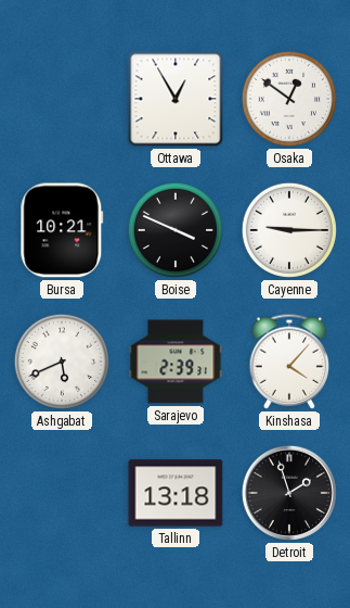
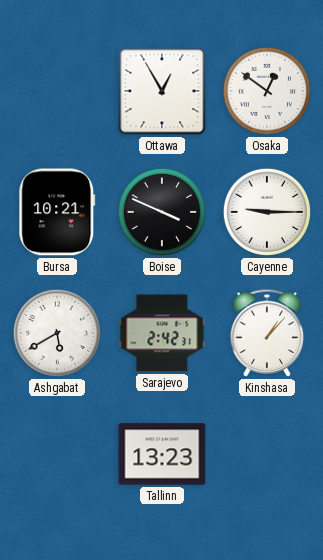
Ashgabat: 5:41 -> 5:40
Sarajevo: 2:39 -> 2:42
Kinshasa: 4:07 -> 1:07
Tallinn: 13:18 -> 13:23
Detroit: 1:57 -> none
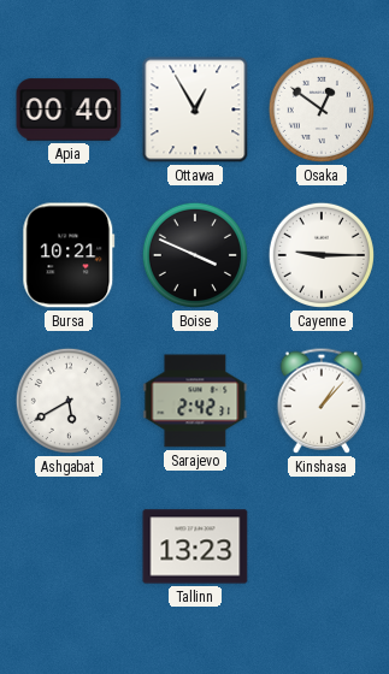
Apia: none -> 00:40
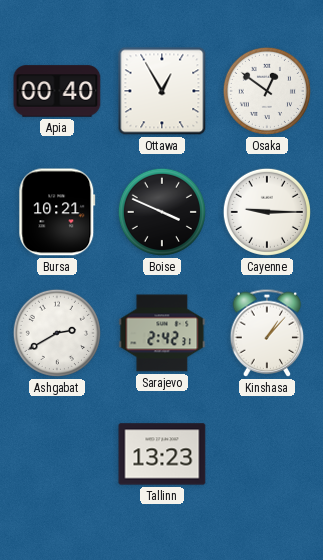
Ashgabat: 5:40 -> 2:40
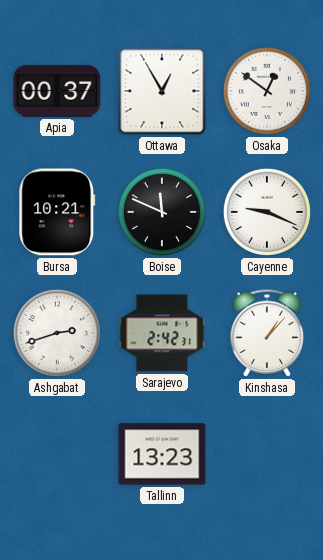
Apia: 00:40 -> 00:37
Boise: 3:49 -> 11:49
Cayenne: 9:15 -> 9:19
Ashgabat: 2:40 -> 2:42
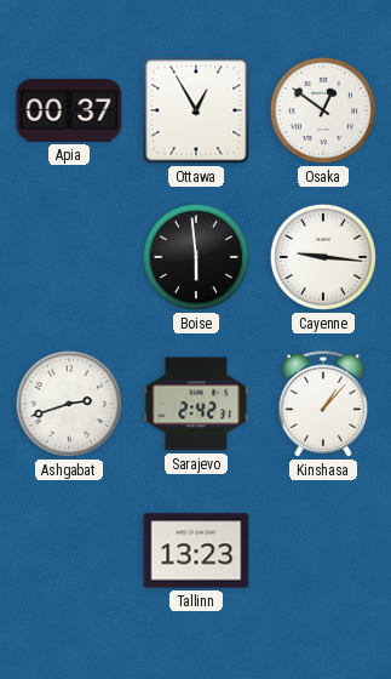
Bursa: 10:21 -> none
Boise: 11:49 -> 5:59
Cayenne: 9:19 -> 9:16
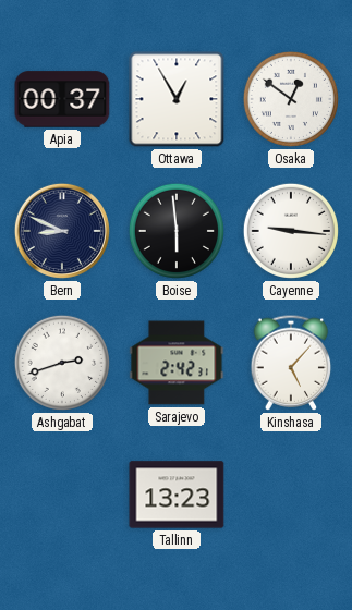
Bern: none -> 8:49
Kinshasa: 1:07 -> 5:07
